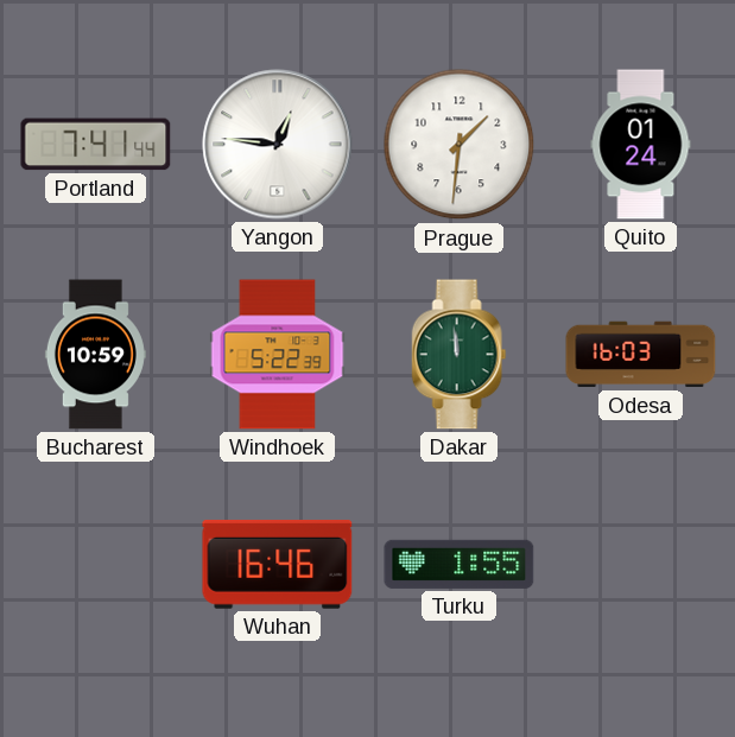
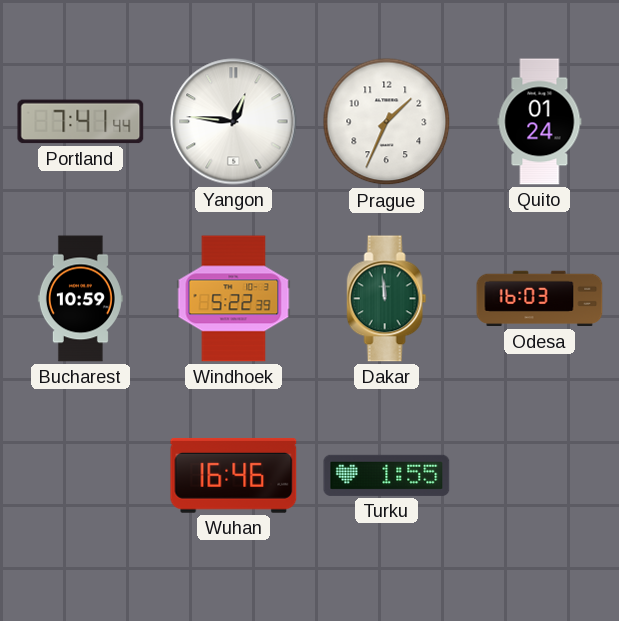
Prague: 1:31 -> 1:34
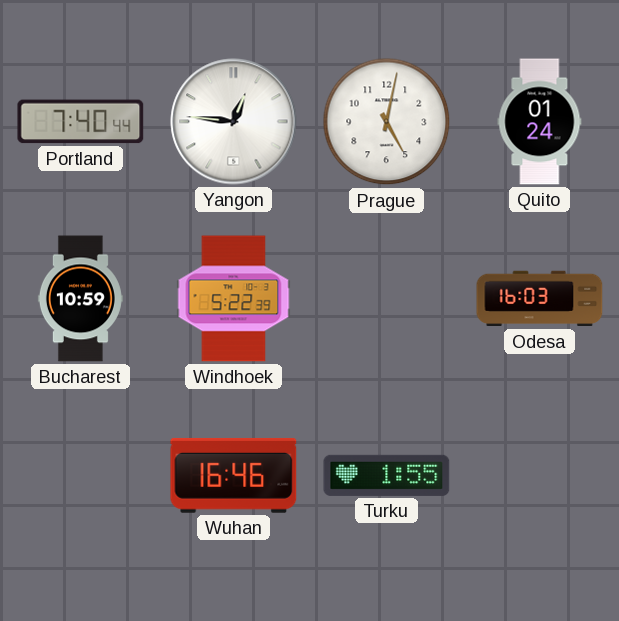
Portland: 7:41 -> 7:40
Prague: 1:34 -> 5:02
Dakar: 11:59 -> none
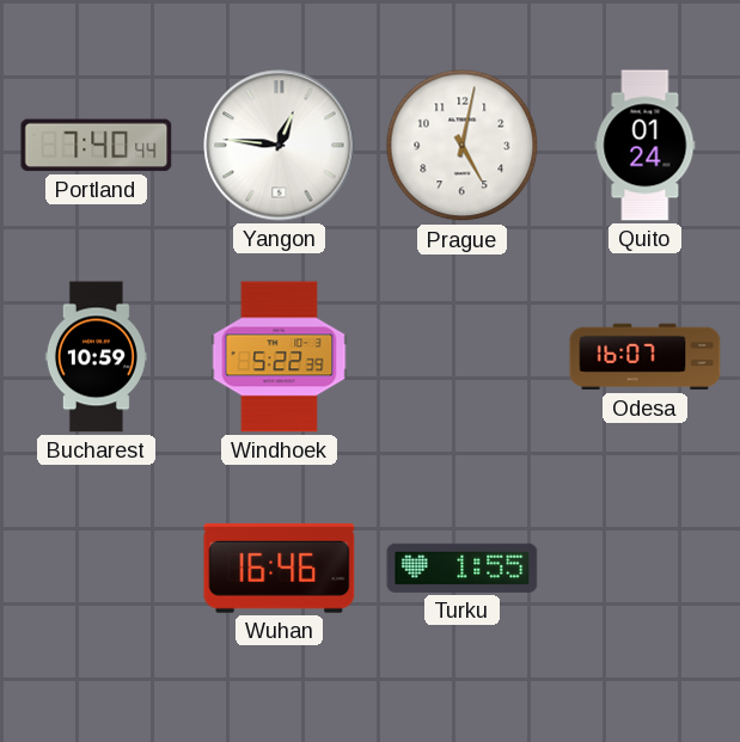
Odesa: 16:03 -> 16:07
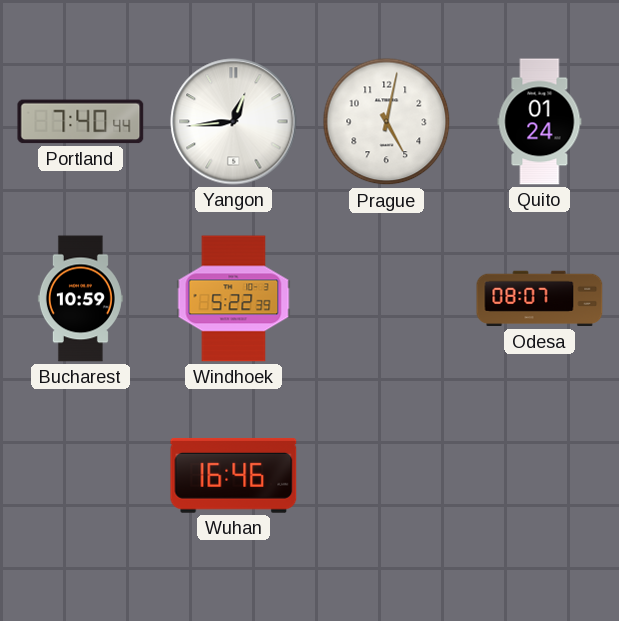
Yangon: 12:46 -> 12:44
Odesa: 16:07 -> 08:07
Turku: 1:55 -> none
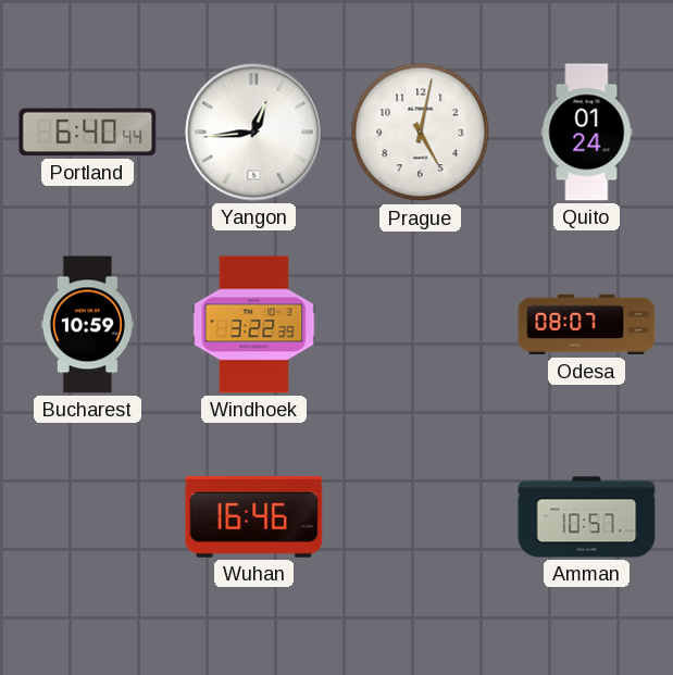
Portland: 7:40 -> 6:40
Windhoek: 5:22 -> 3:22
Amman: none -> 10:57
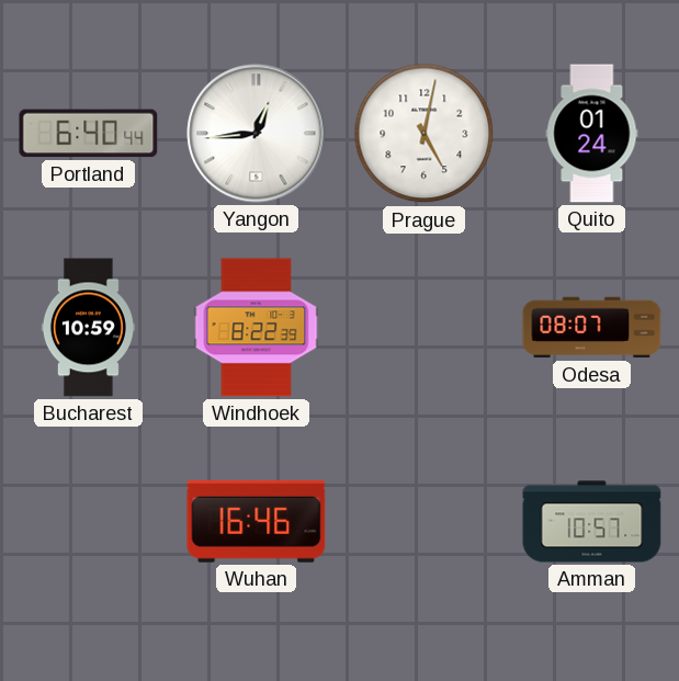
Windhoek: 3:22 -> 8:22
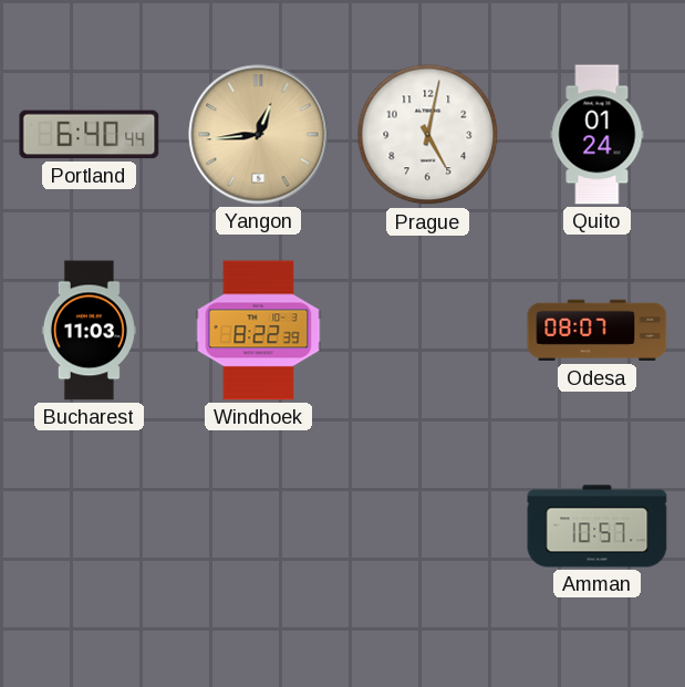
Yangon dial: white -> champagne
Bucharest: 10:59 -> 11:03
Wuhan: 16:46 -> none
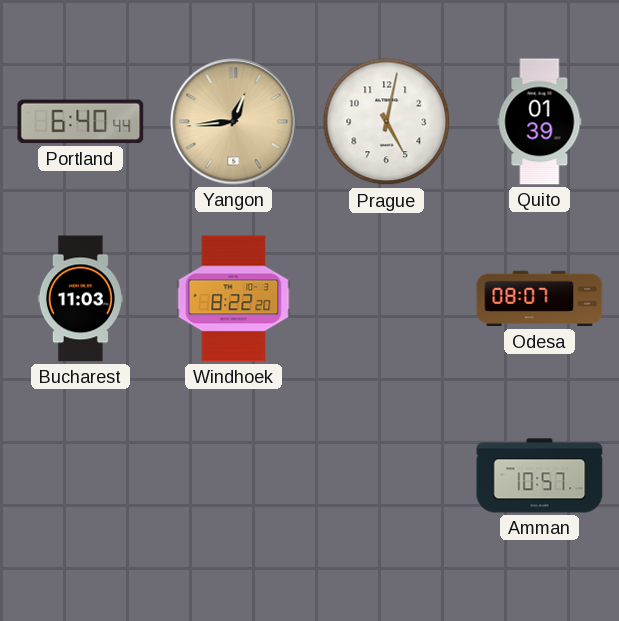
Quito: 01:24 -> 01:39
Windhoek: 8:22:39 -> 8:22:20
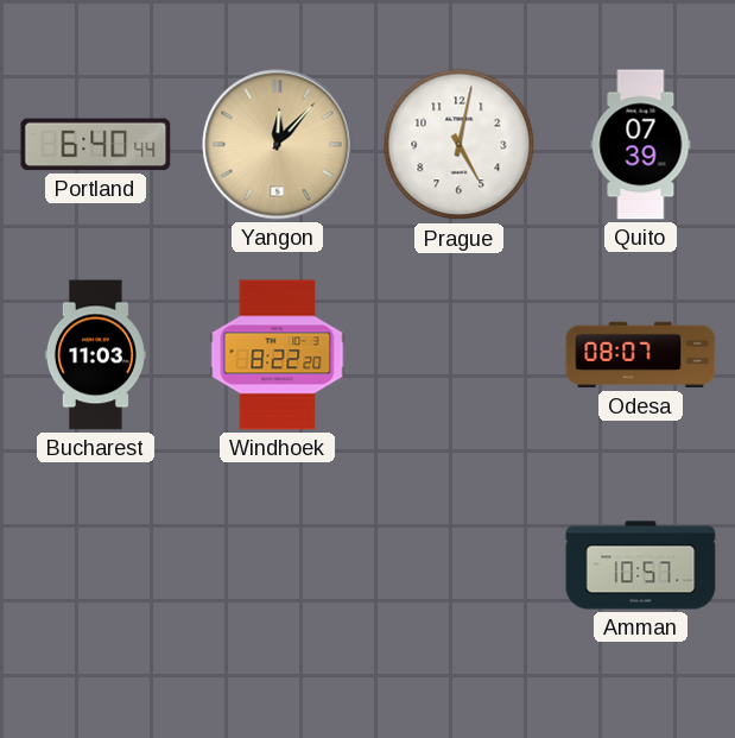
Yangon: 12:44 -> 12:07
Quito: 01:39 -> 07:39
